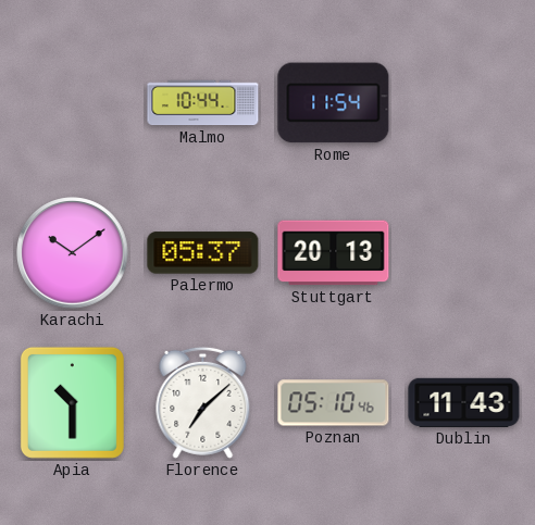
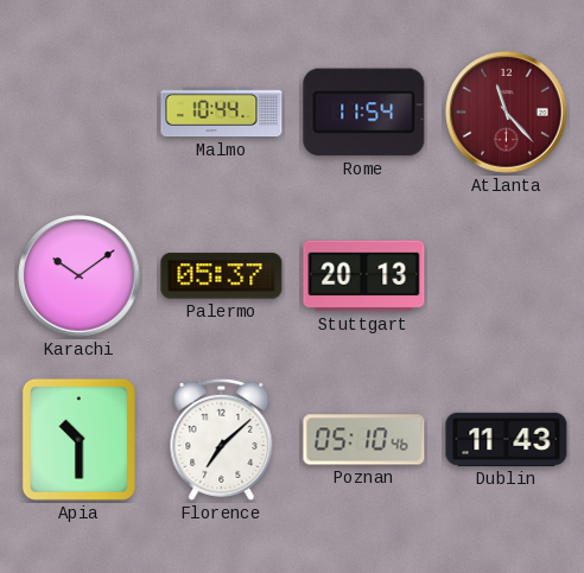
Atlanta: none -> 11:23
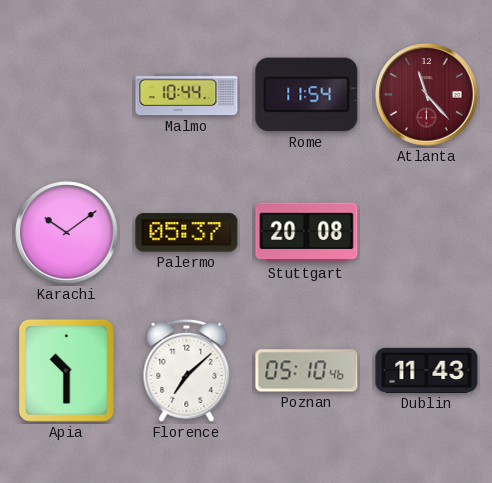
Stuttgart: 20:13 -> 20:08
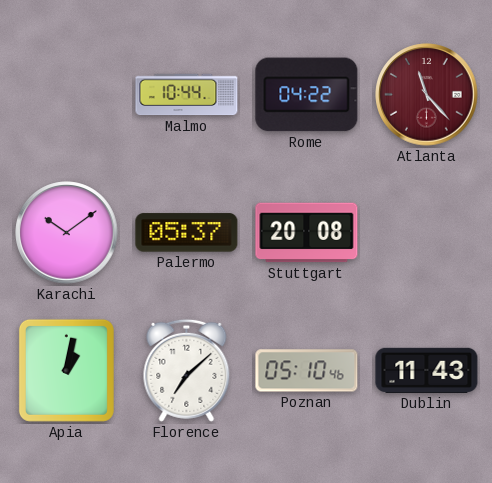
Rome: 11:54 -> 04:22
Apia: 10:30 -> 1:02
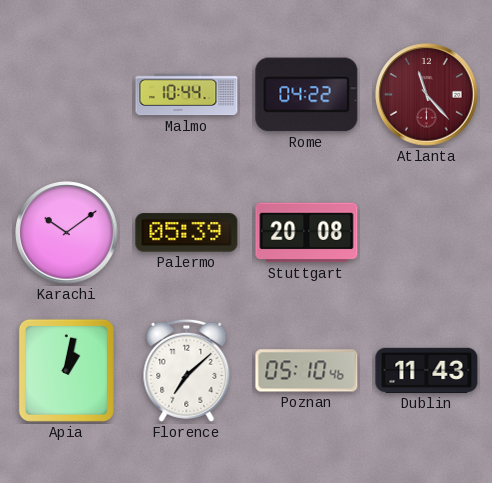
Palermo: 05:37 -> 05:39
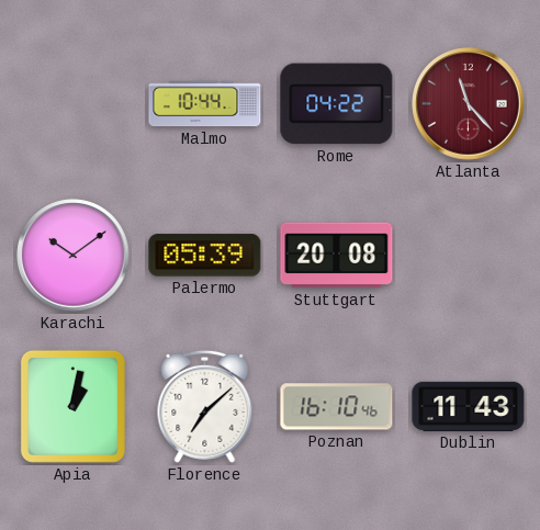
Poznan: 05:10 -> 16:10
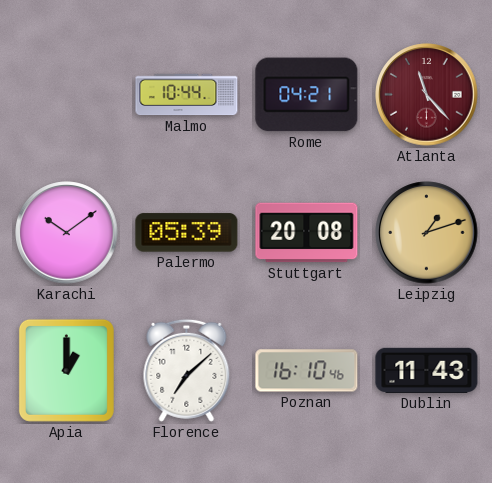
Rome: 04:22 -> 04:21
Leipzig: none -> 1:12
Apia: 1:02 -> 1:00
